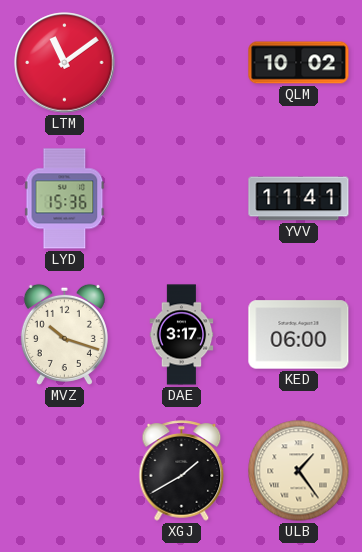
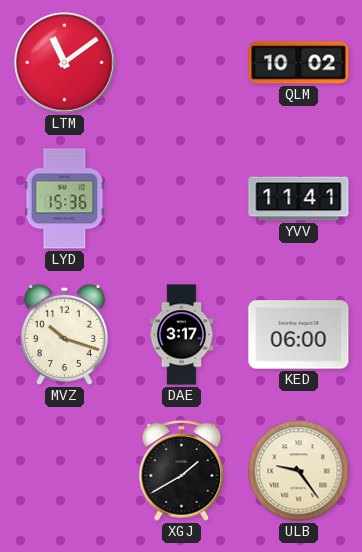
ULB: 1:24 -> 9:24
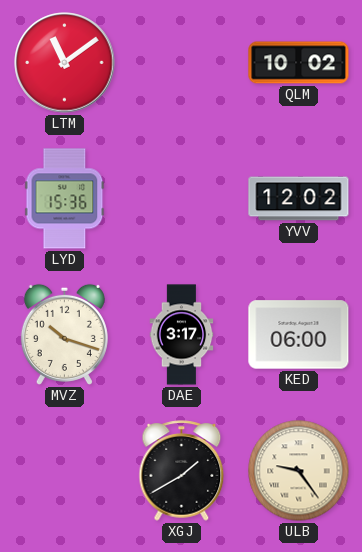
YVV: 11:41 -> 12:02
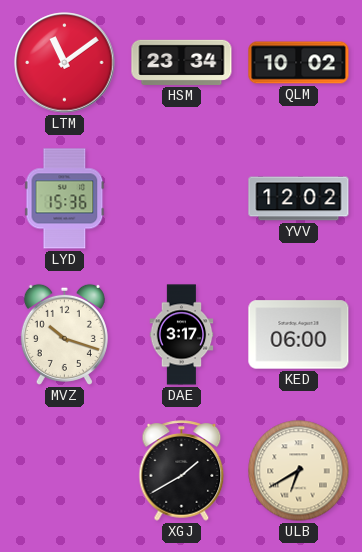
HSM: none -> 23:34
ULB: 9:24 -> 6:40
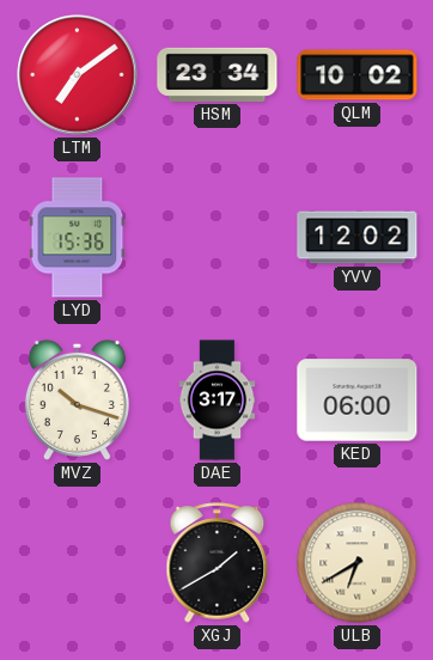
LTM: 11:09 -> 7:09
